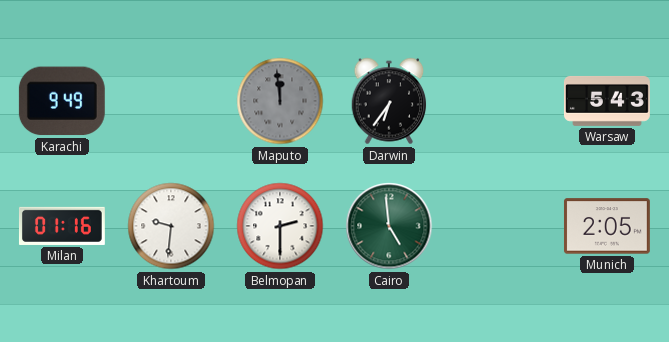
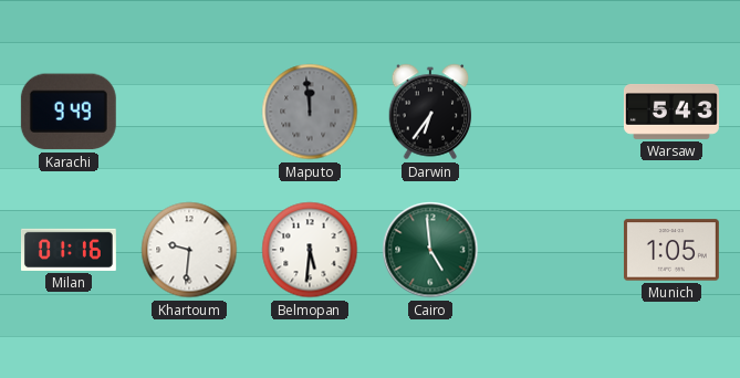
Belmopan: 2:30 -> 5:31
Munich: 2:05 -> 1:05
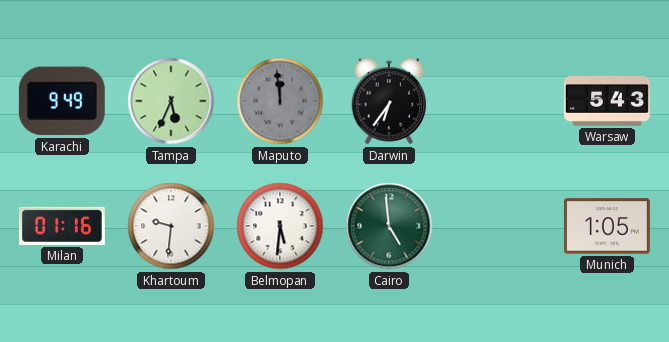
Tampa: none -> 5:34
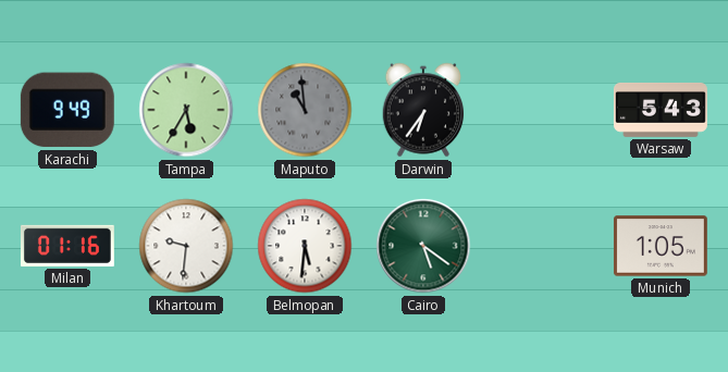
Tampa: 5:34 -> 5:35
Maputo: 11:59 -> 10:59
Cairo: 4:59 -> 5:21
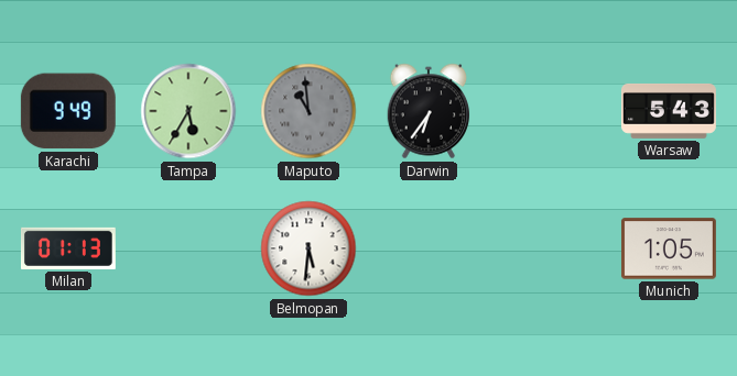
Milan: 01:16 -> 01:13
Khartoum: 9:31 -> none
Cairo: 5:21 -> none
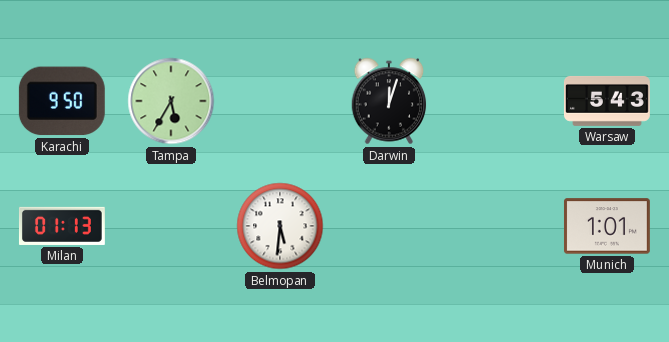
Karachi: 9:49 -> 9:50
Maputo: 10:59 -> none
Darwin: 6:36 -> 12:03
Munich: 1:05 -> 1:01
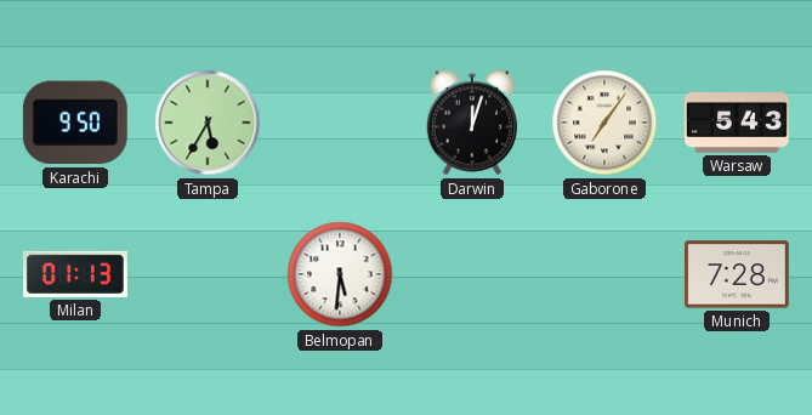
Gaborone: none -> 7:06
Munich: 1:01 -> 7:28
